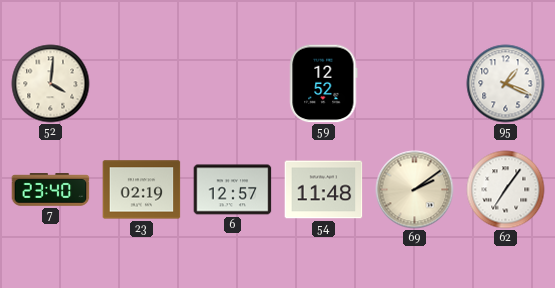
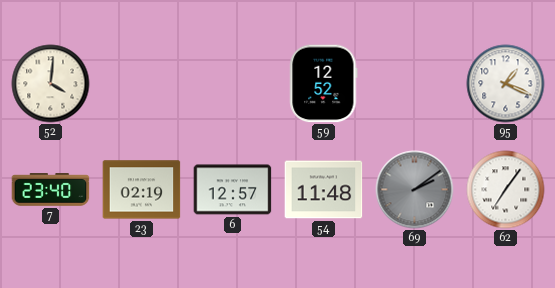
69 dial: cream -> grey
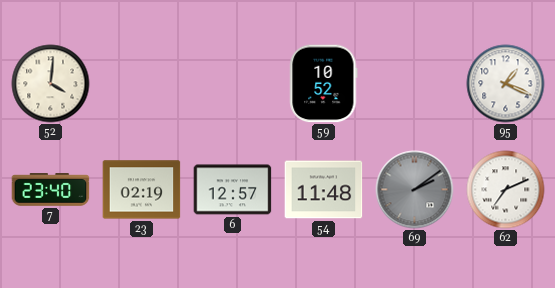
59: 12:52 -> 10:52
62: 7:06 -> 7:11
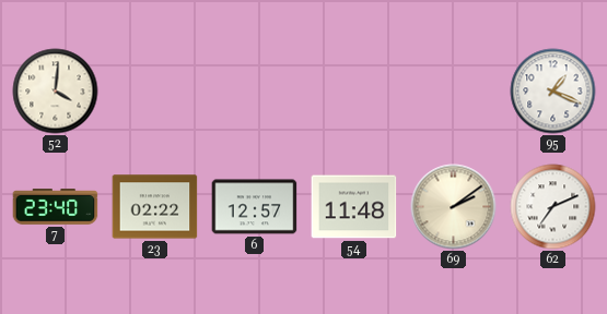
59: 10:52 -> none
23: 02:19 -> 02:22
69 dial: grey -> cream
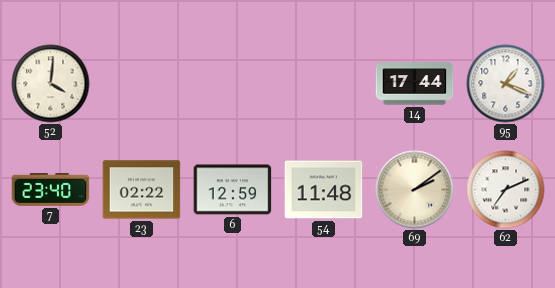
14: none -> 17:44
6: 12:57 -> 12:59
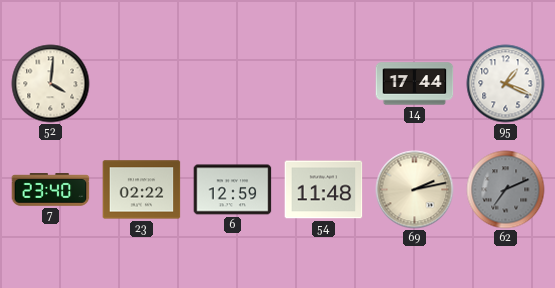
69: 2:09 -> 2:13
62 dial: white -> grey
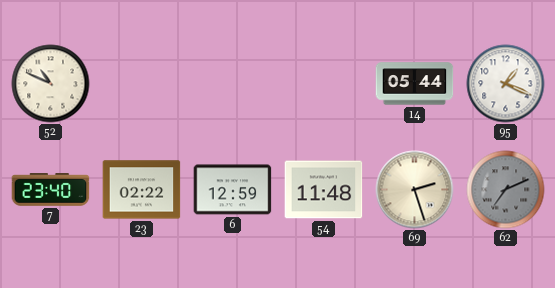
52: 4:01 -> 10:49
14: 17:44 -> 05:44
69: 2:13 -> 2:27
